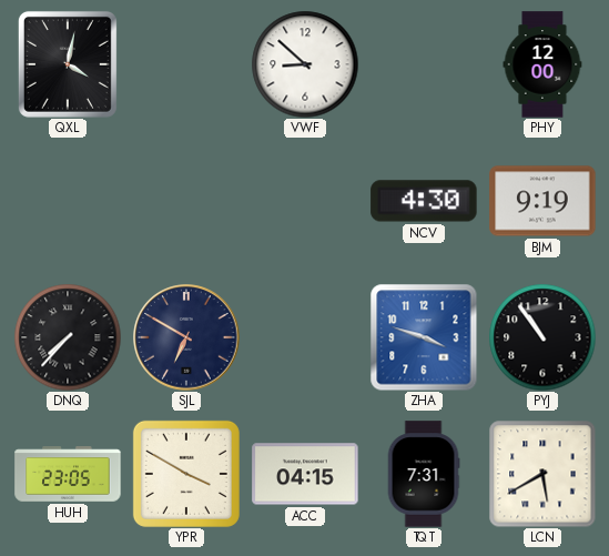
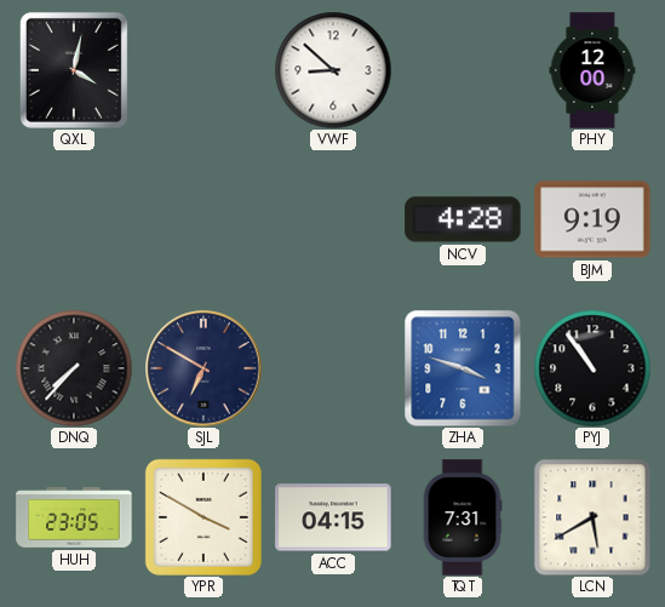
NCV: 4:30 -> 4:28
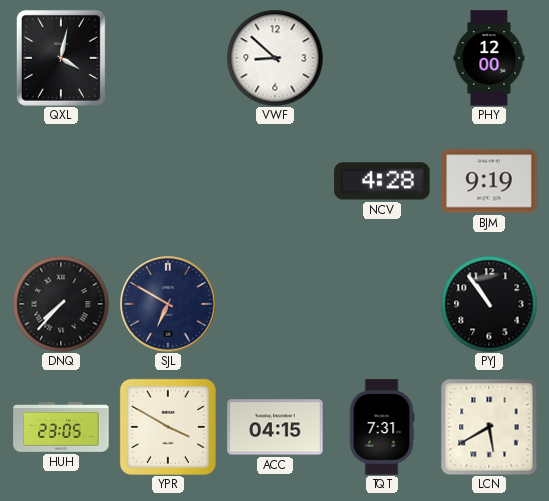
ZHA: 3:48 -> none
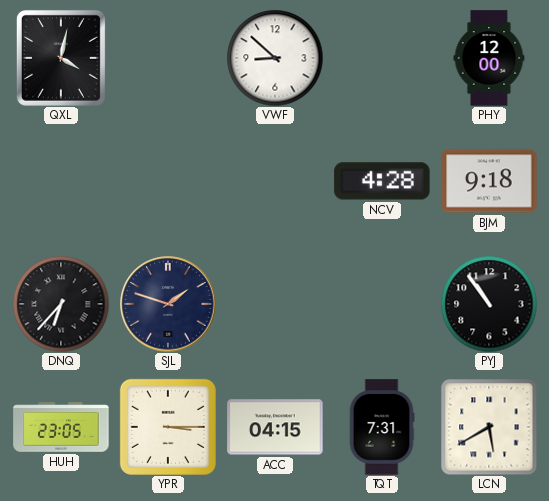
BJM: 9:19 -> 9:18
DNQ: 7:37 -> 6:37
SJL: 6:50 -> 1:48
YPR: 3:50 -> 3:15
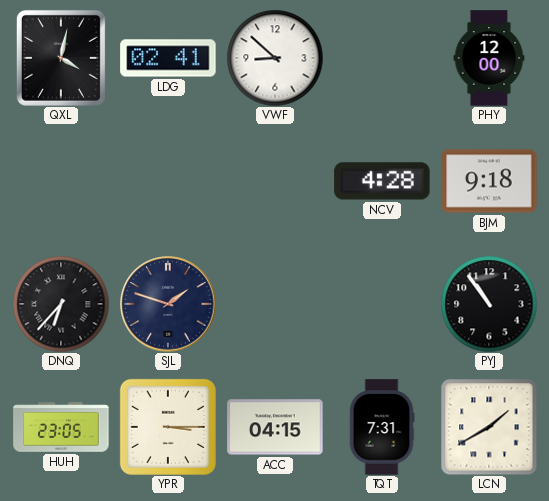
LDG: none -> 02:41
LCN: 5:40 -> 1:40
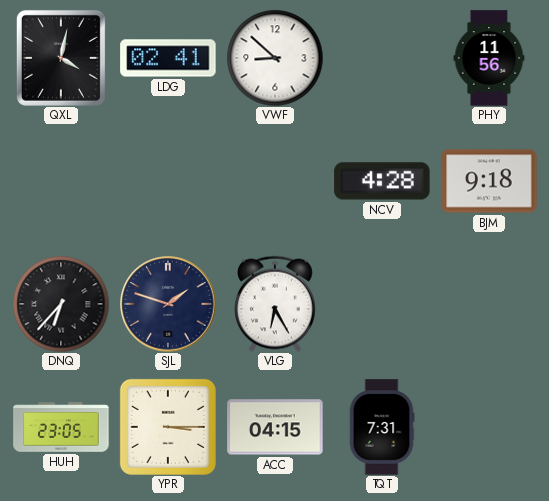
PHY: 12:00 -> 11:56
VLG: none -> 6:25
PYJ: 10:54 -> none
LCN: 1:40 -> none
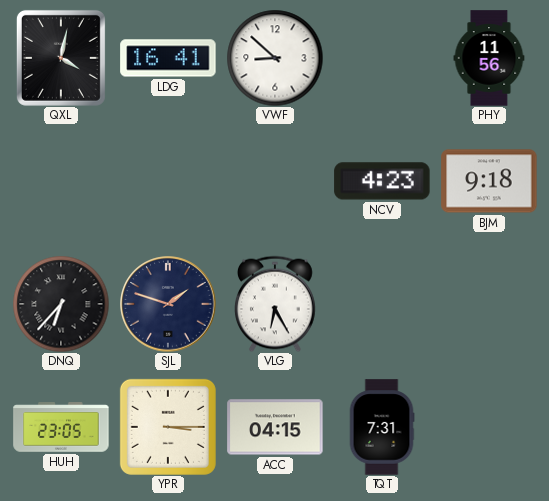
LDG: 02:41 -> 16:41
NCV: 4:28 -> 4:23
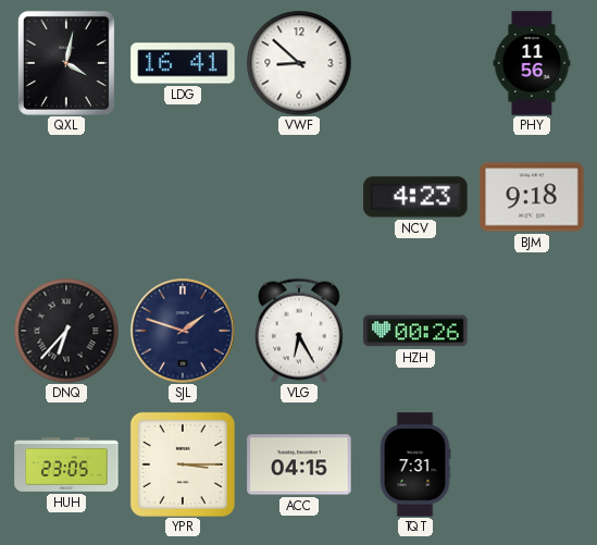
HZH: none -> 00:26
